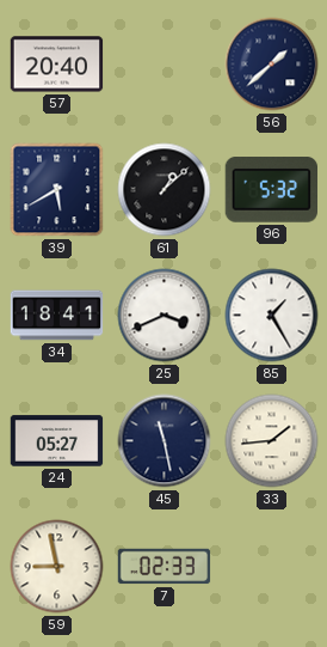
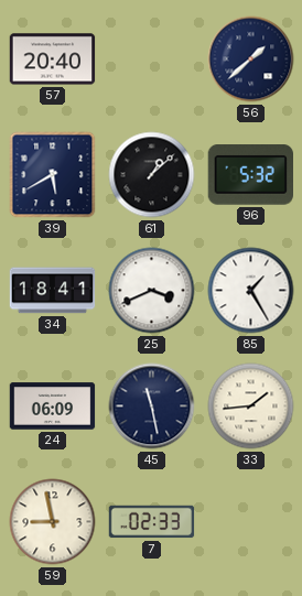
24: 05:27 -> 06:09
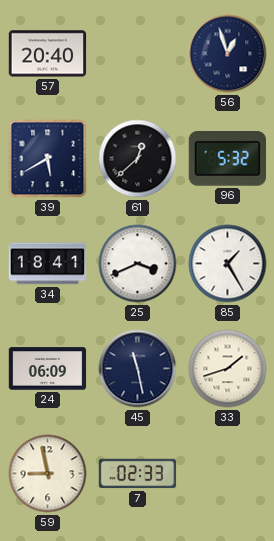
56: 1:38 -> 12:57
61: 1:08 -> 12:38
33: 1:44 -> 1:42
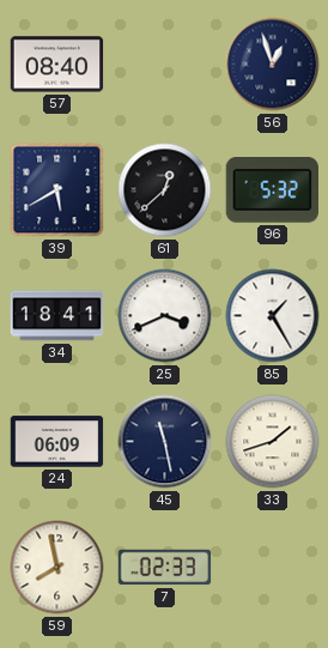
57: 20:40 -> 08:40
59: 8:58 -> 7:58
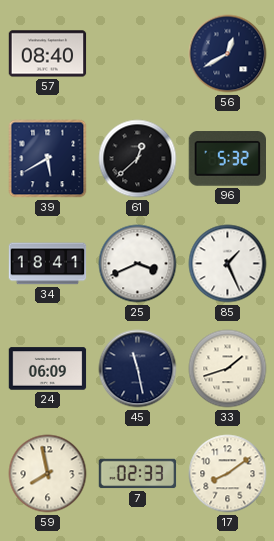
56: 12:57 -> 12:40
85: 1:25 -> 1:26
17: none -> 8:09
